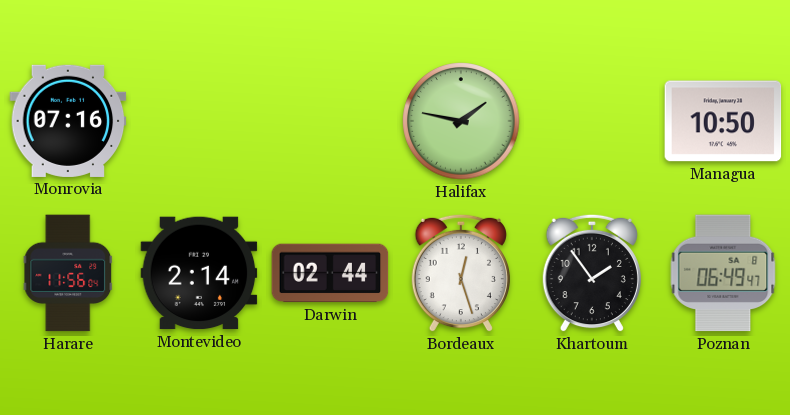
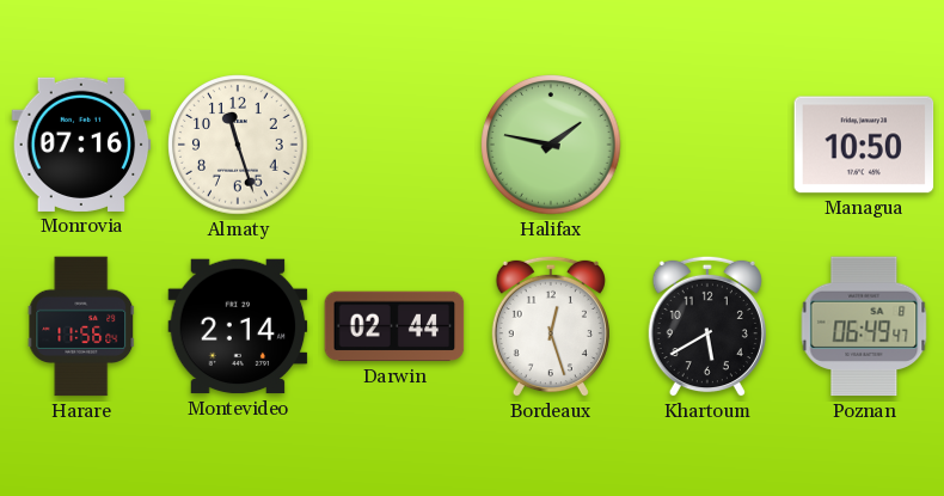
Almaty: none -> 11:27
Khartoum: 1:54 -> 5:40
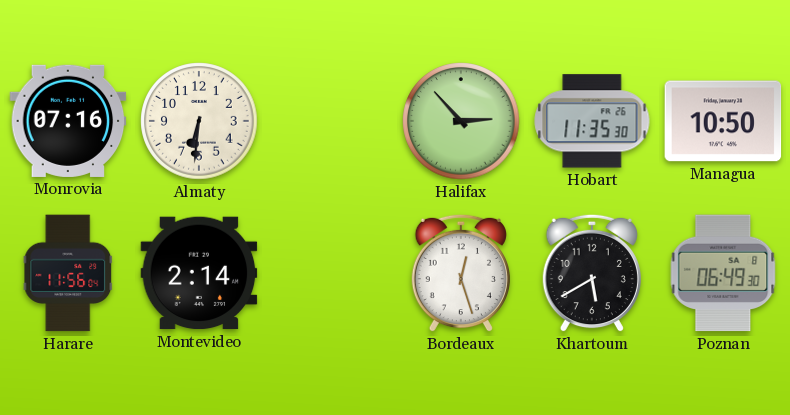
Almaty: 11:27 -> 6:31
Halifax: 1:47 -> 2:53
Hobart: none -> 11:35
Darwin: 02:44 -> none
Poznan: 06:49:47 -> 06:49:30
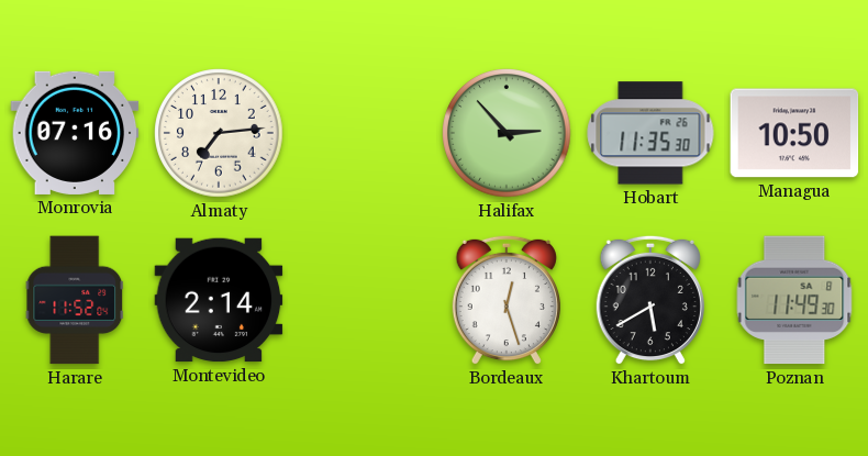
Almaty: 6:31 -> 7:14
Harare: 11:56 -> 11:52
Poznan: 06:49 -> 11:49
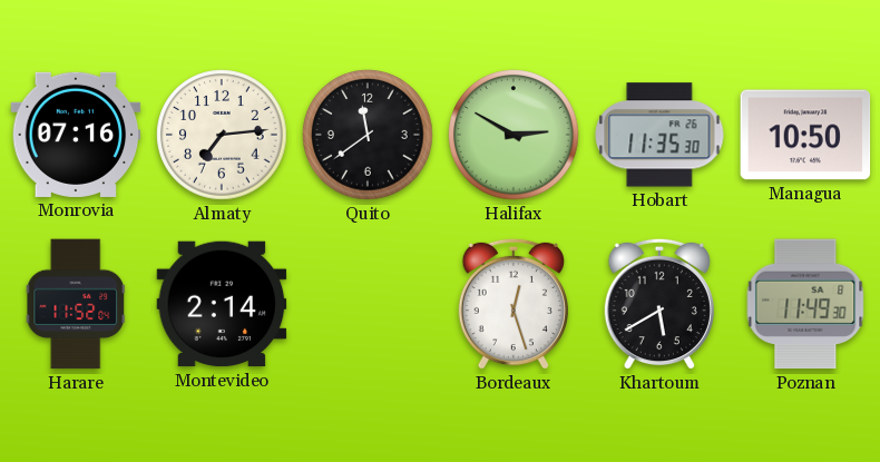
Quito: none -> 11:39
Halifax: 2:53 -> 2:50
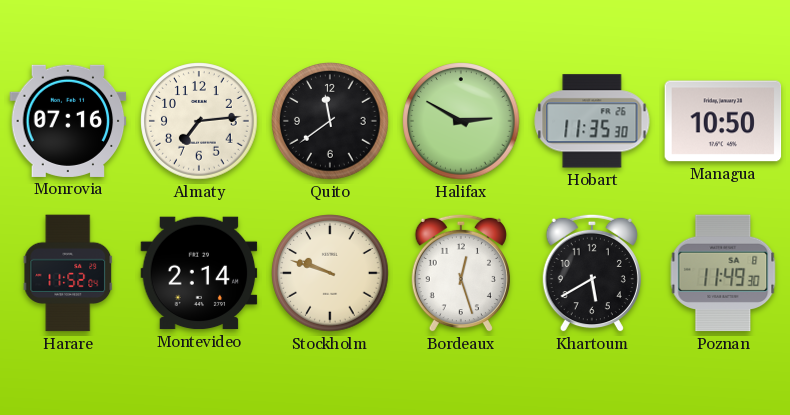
Stockholm: none -> 9:48
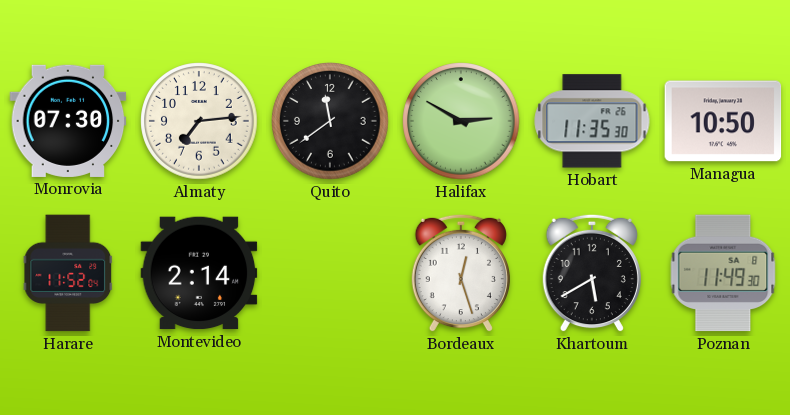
Monrovia: 07:16 -> 07:30
Stockholm: 9:48 -> none
